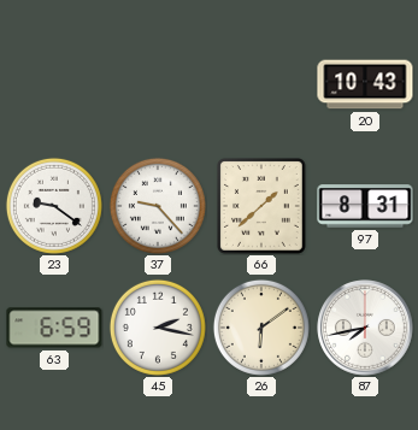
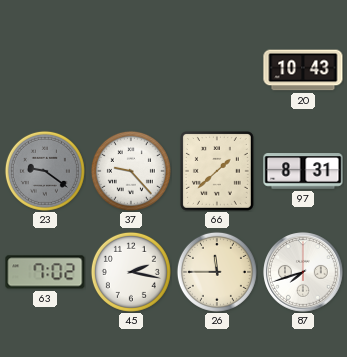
23 dial: white -> grey
63: 6:59 -> 7:02
26: 6:09 -> 11:45
87: 7:43 -> 7:42
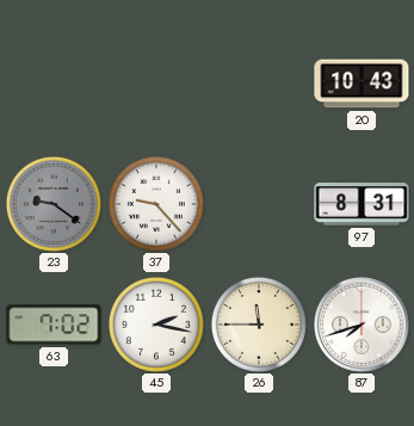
66: 1:38 -> none
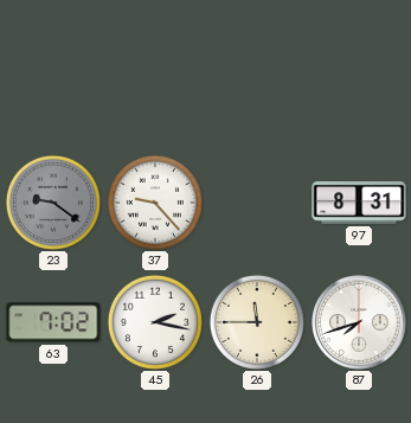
20: 10:43 -> none
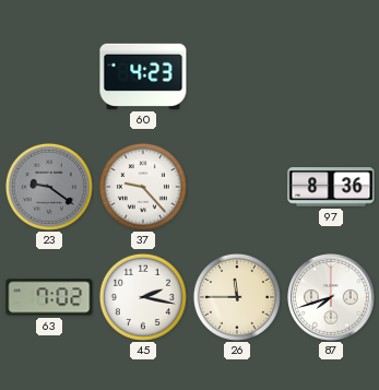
60: none -> 4:23
97: 8:31 -> 8:36
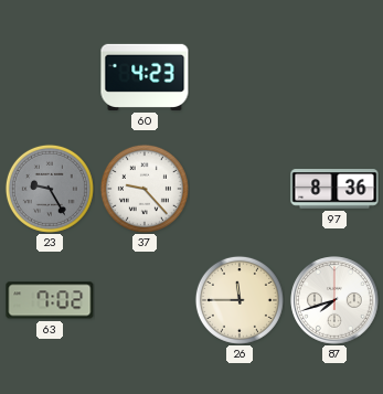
23: 9:21 -> 9:25
45: 2:17 -> none
